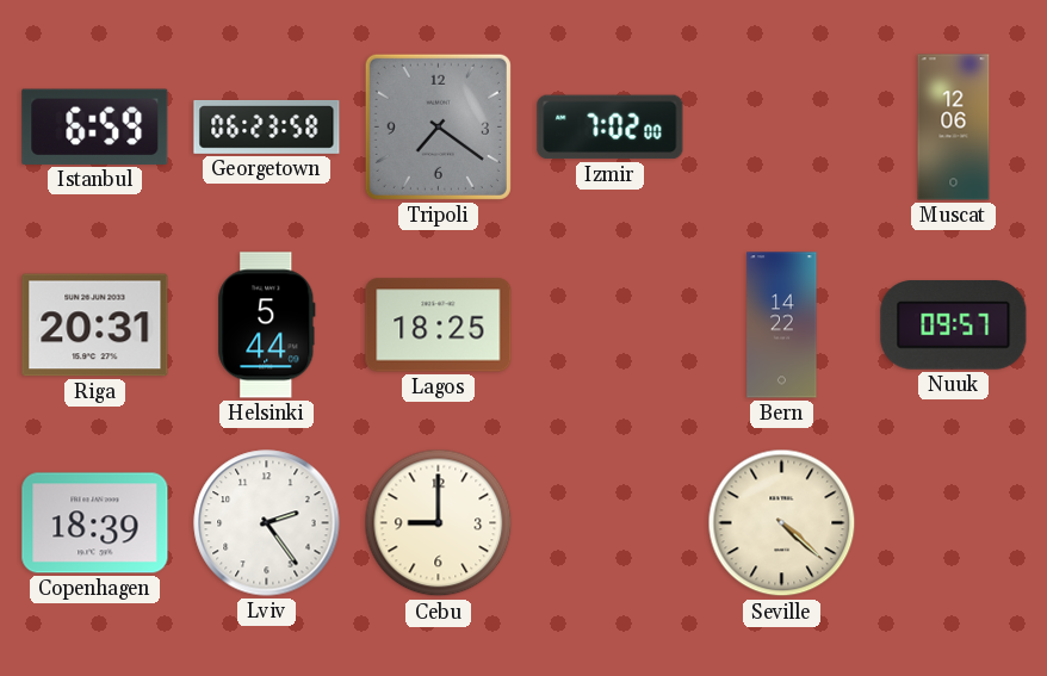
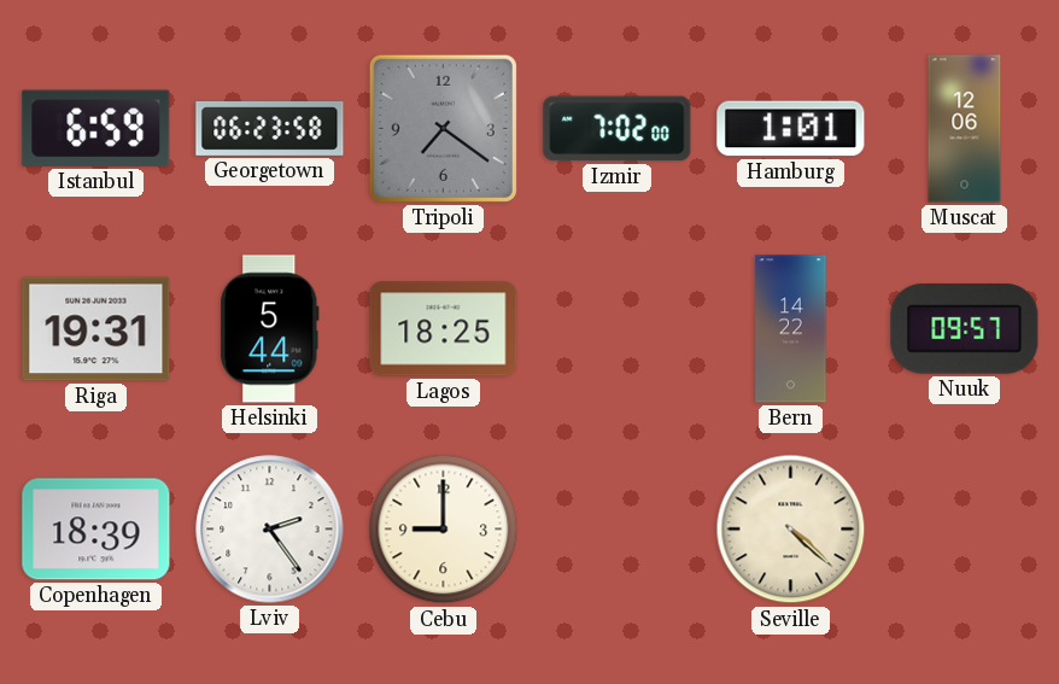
Hamburg: none -> 1:01
Riga: 20:31 -> 19:31
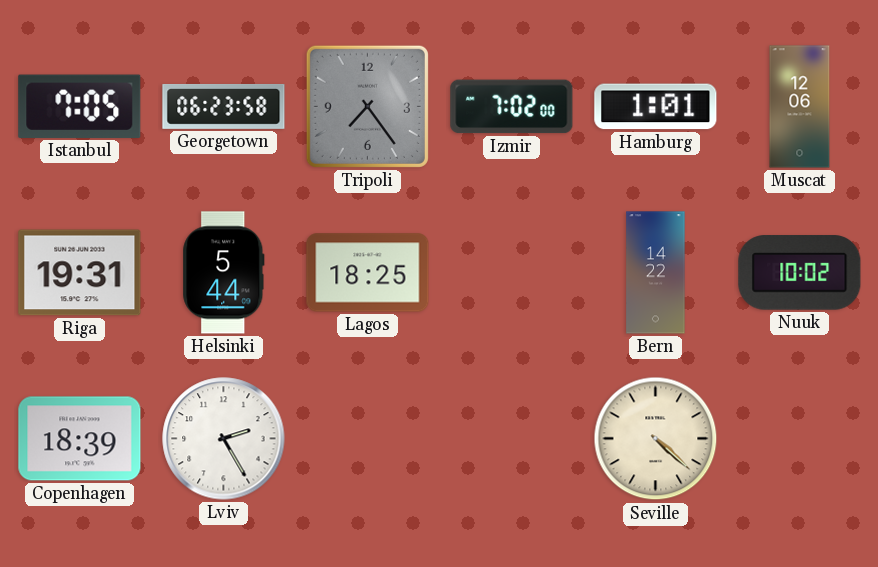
Istanbul: 6:59 -> 7:05
Tripoli: 7:21 -> 7:24
Nuuk: 09:57 -> 10:02
Lviv: 2:24 -> 2:25
Cebu: 9:00 -> none
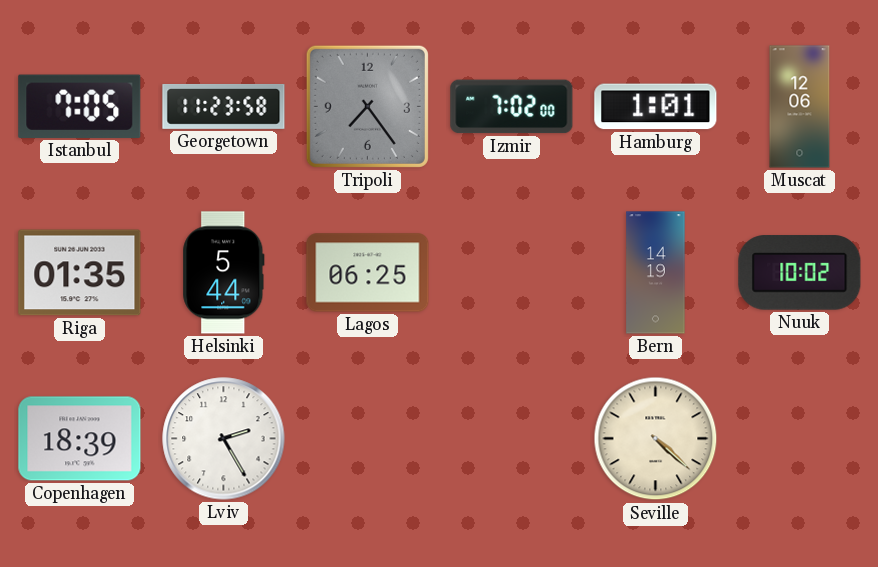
Georgetown: 06:23 -> 11:23
Riga: 19:31 -> 01:35
Lagos: 18:25 -> 06:25
Bern: 14:22 -> 14:19
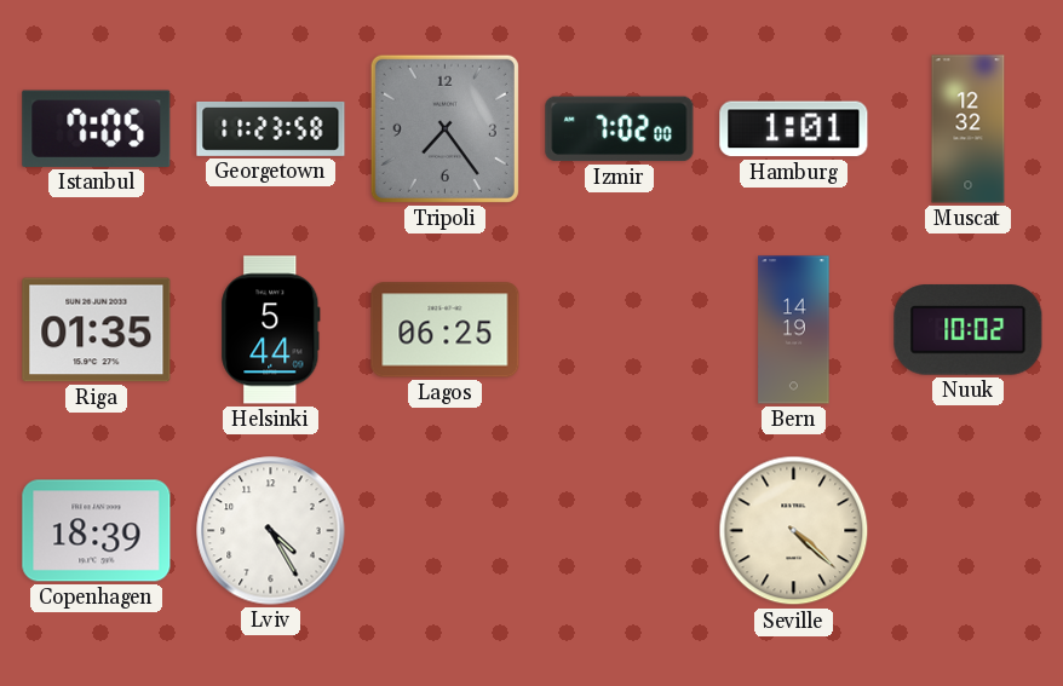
Muscat: 12:06 -> 12:32
Lviv: 2:25 -> 4:25
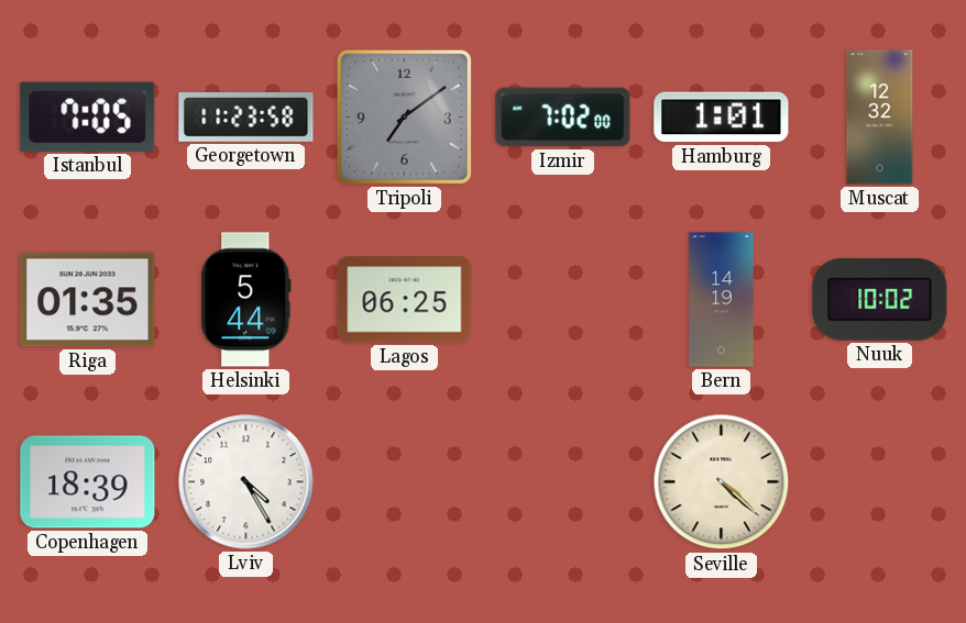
Tripoli: 7:24 -> 7:09
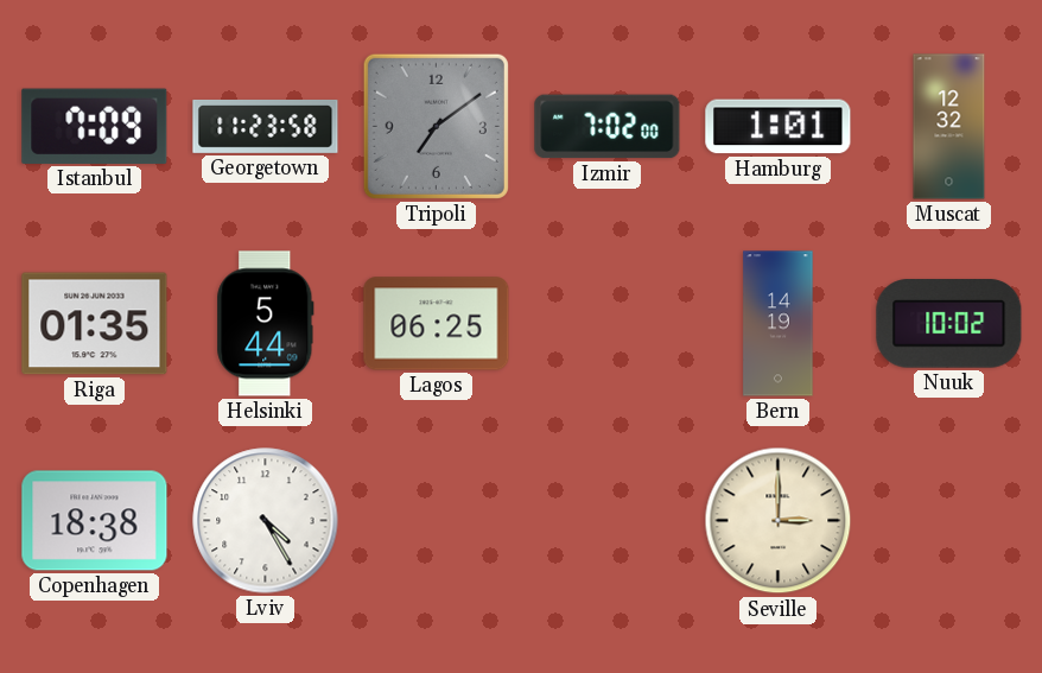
Istanbul: 7:05 -> 7:09
Copenhagen: 18:39 -> 18:38
Seville: 4:22 -> 3:00
